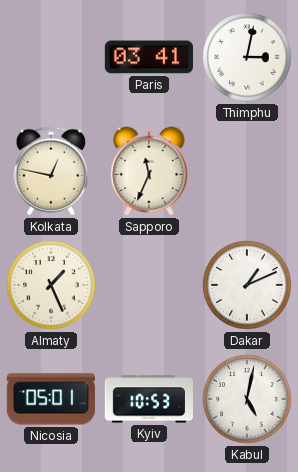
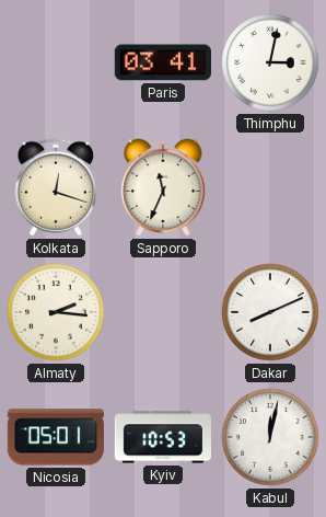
Kolkata: 12:47 -> 12:18
Almaty: 1:26 -> 2:16
Dakar: 1:11 -> 8:11
Kabul: 5:02 -> 12:02
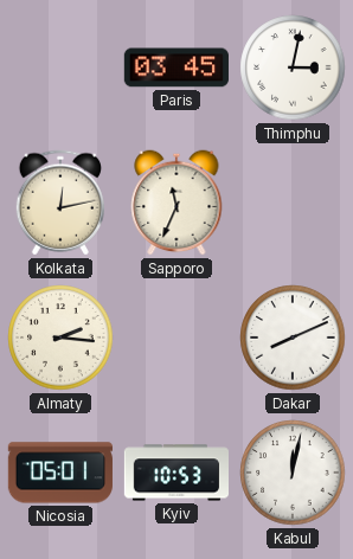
Paris: 03:41 -> 03:45
Kolkata: 12:18 -> 12:13
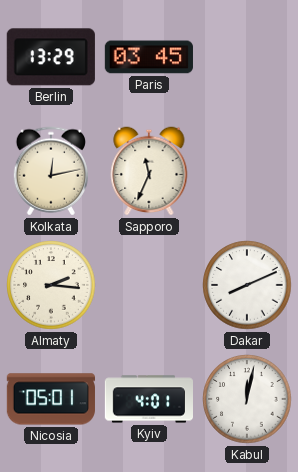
Berlin: none -> 13:29
Thimphu: 3:02 -> none
Kyiv: 10:53 -> 4:01
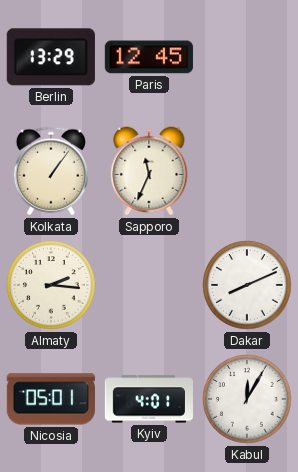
Paris: 03:45 -> 12:45
Kolkata: 12:13 -> 1:06
Kabul: 12:02 -> 12:05
